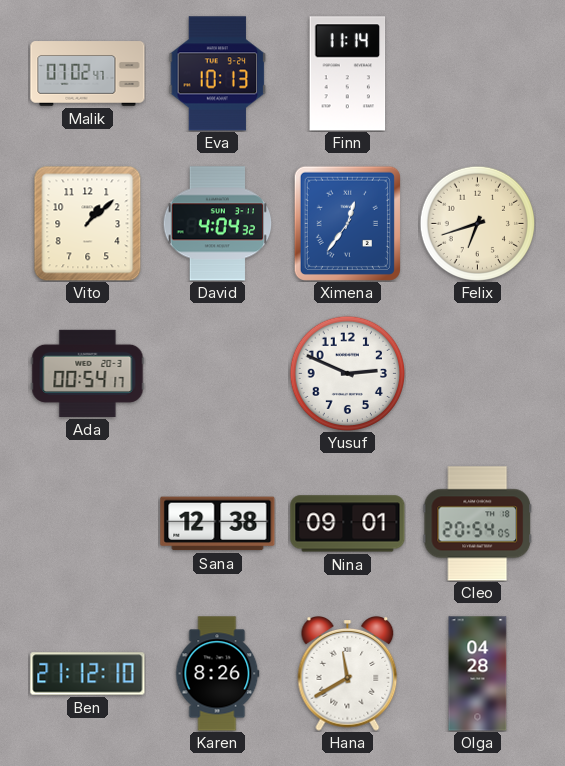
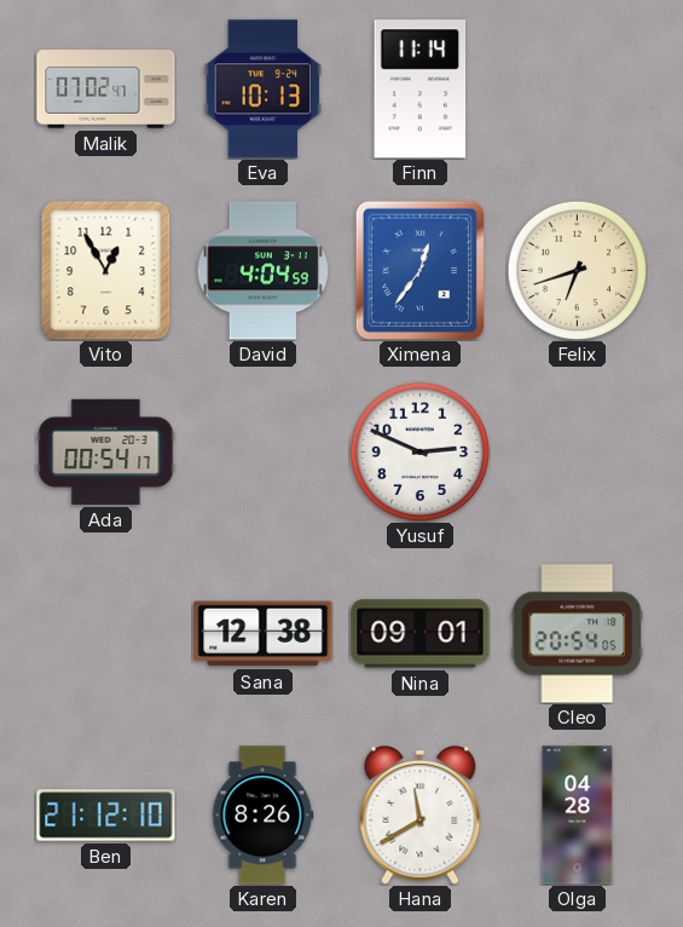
Vito: 1:08 -> 12:55
David: 4:04:32 -> 4:04:59
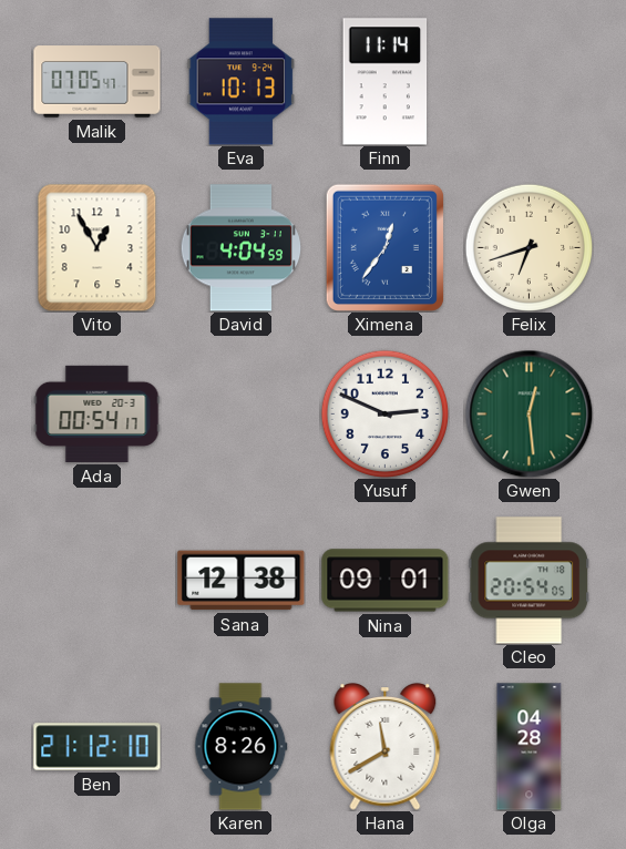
Malik: 07:02 -> 07:05
Gwen: none -> 12:29
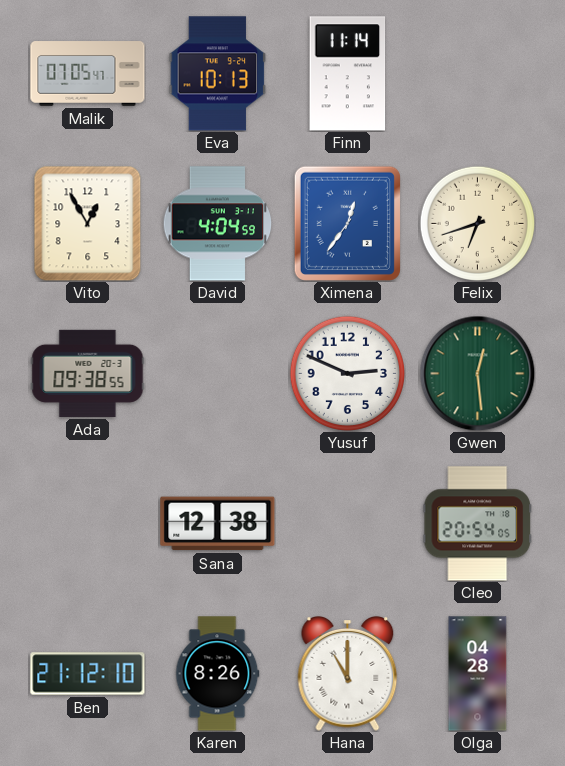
Ada: 00:54 -> 09:38
Nina: 09:01 -> none
Hana: 11:40 -> 11:00
